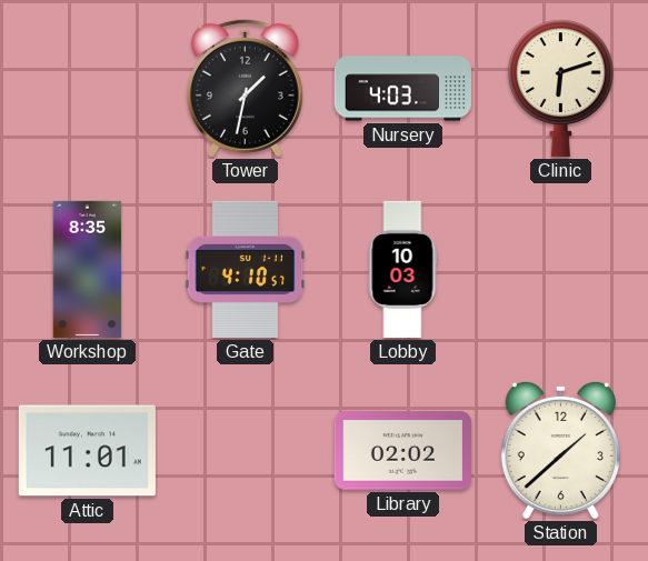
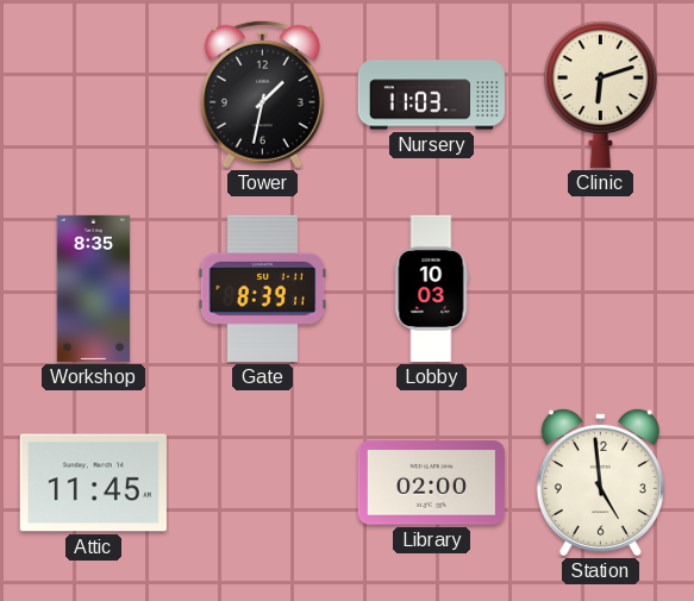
Nursery: 4:03 -> 11:03
Gate: 4:10 -> 8:39
Attic: 11:01 -> 11:45
Library: 02:02 -> 02:00
Station: 1:38 -> 4:59
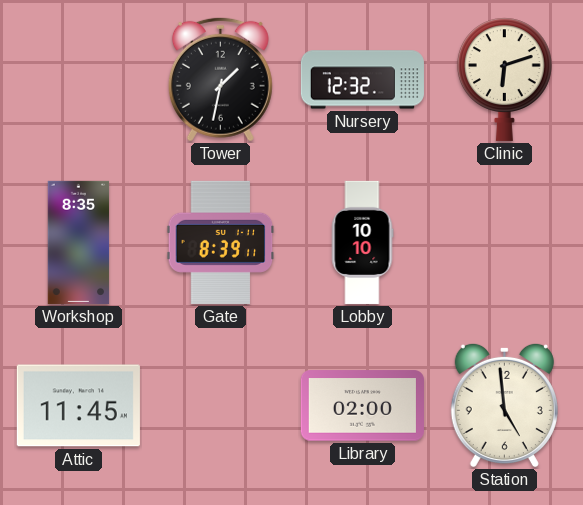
Nursery: 11:03 -> 12:32
Lobby: 10:03 -> 10:10
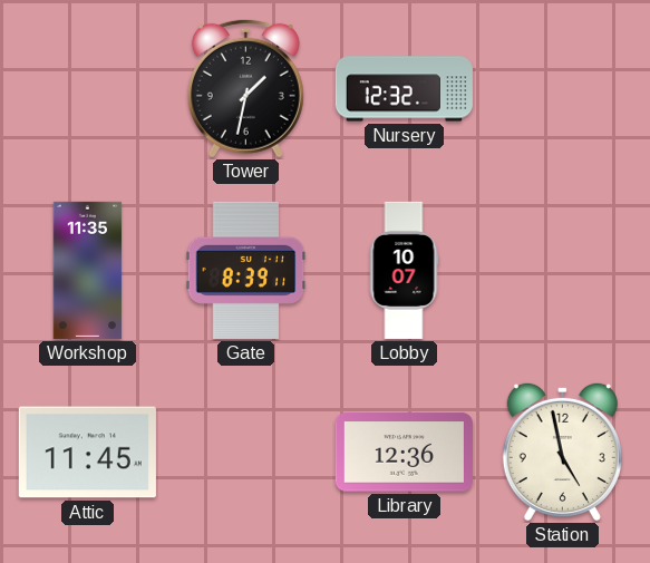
Clinic: 6:12 -> none
Workshop: 8:35 -> 11:35
Lobby: 10:10 -> 10:07
Library: 02:00 -> 12:36
Station: 4:59 -> 4:58
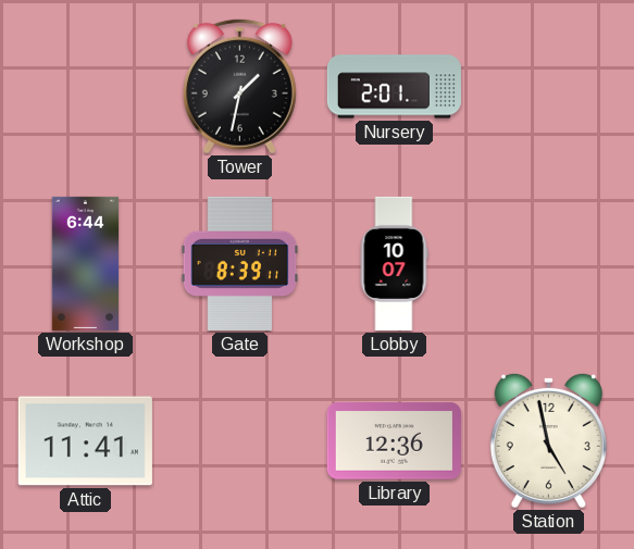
Nursery: 12:32 -> 2:01
Workshop: 11:35 -> 6:44
Attic: 11:45 -> 11:41
